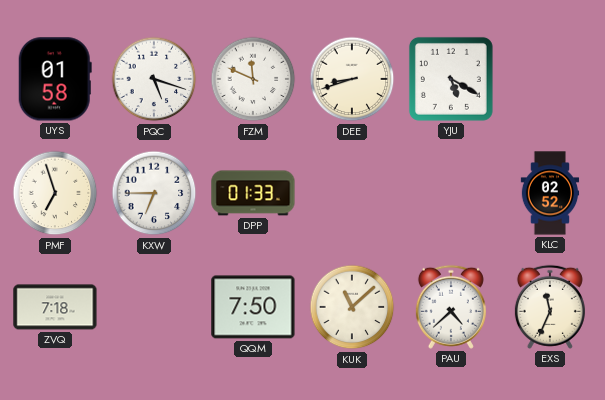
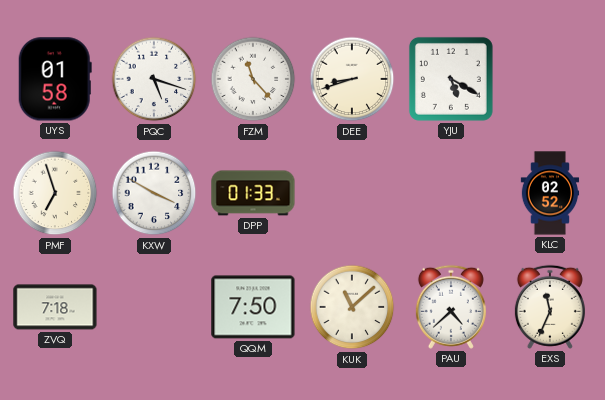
FZM: 11:49 -> 11:23
KXW: 6:45 -> 3:50
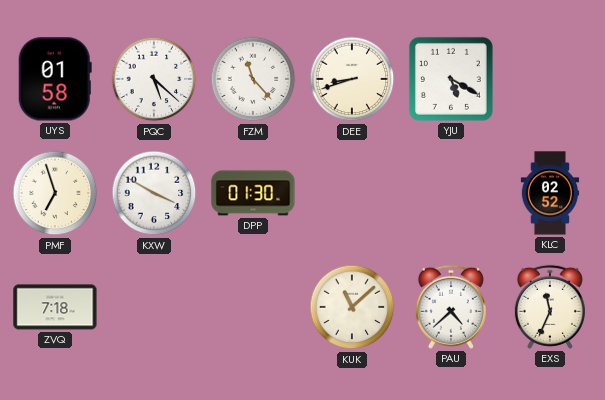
PQC: 5:18 -> 5:22
DPP: 01:33 -> 01:30
QQM: 7:50 -> none
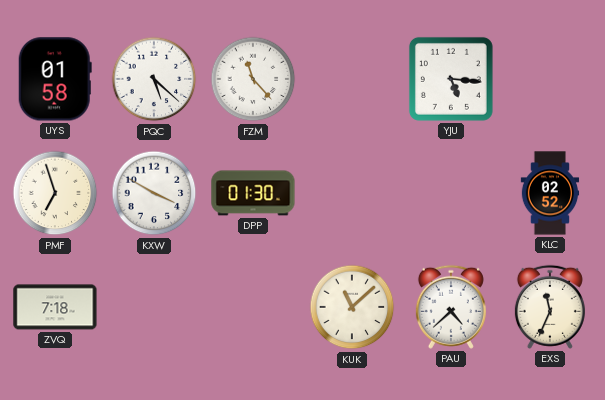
DEE: 8:42 -> none
YJU: 5:20 -> 5:16
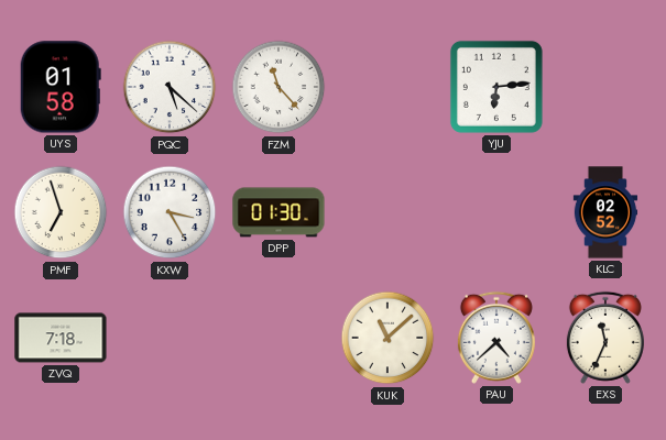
YJU: 5:16 -> 6:14
KXW: 3:50 -> 3:25
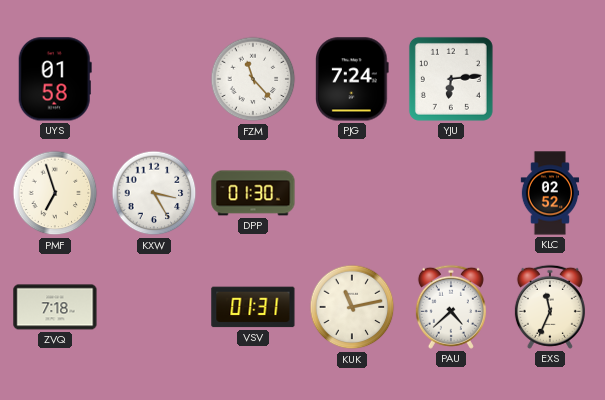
PQC: 5:22 -> none
PJG: none -> 7:24
VSV: none -> 01:31
KUK: 11:08 -> 11:13
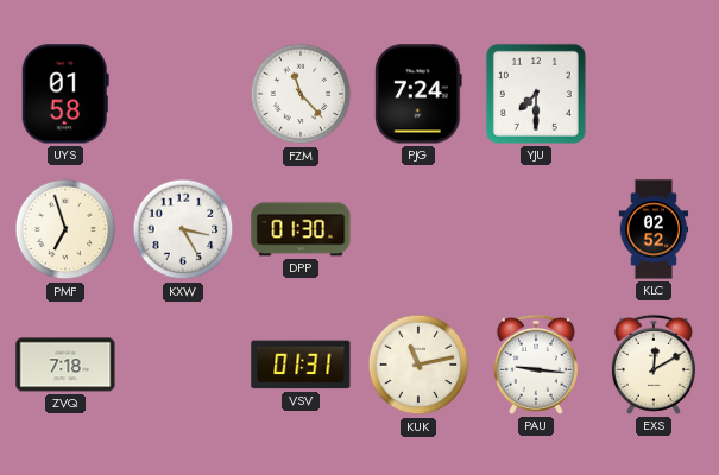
YJU: 6:14 -> 7:30
PAU: 4:38 -> 9:16
EXS: 11:34 -> 12:10
